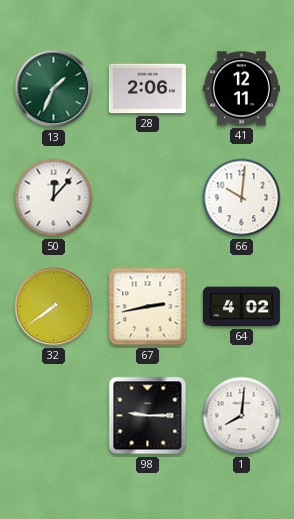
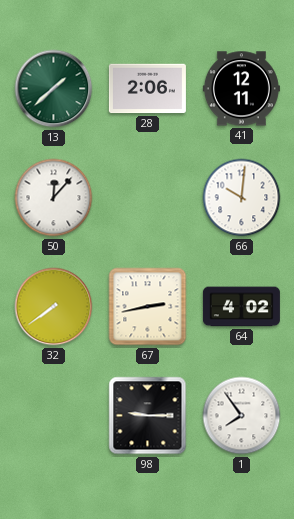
13: 1:34 -> 1:38
1: 8:01 -> 7:54
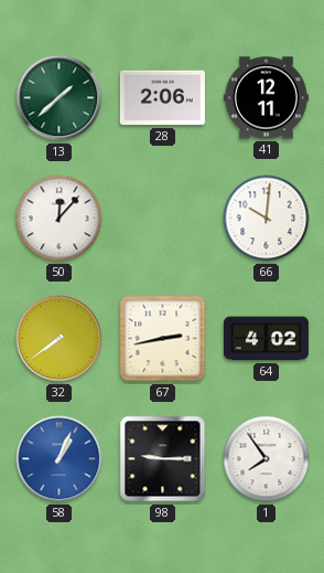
58: none -> 1:04
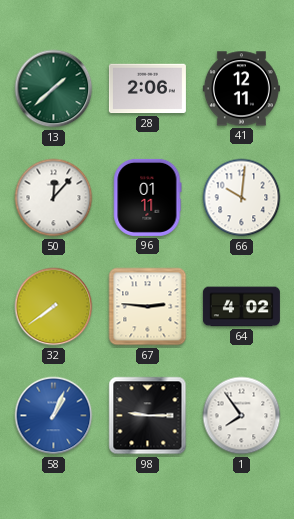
96: none -> 01:11
67: 2:43 -> 2:46
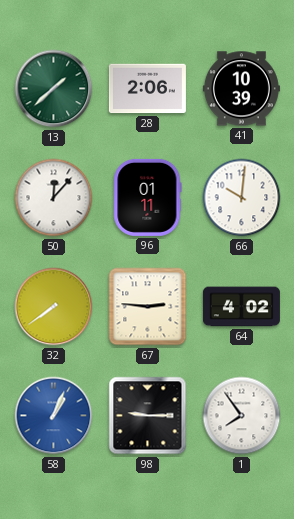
41: 12:11 -> 10:39
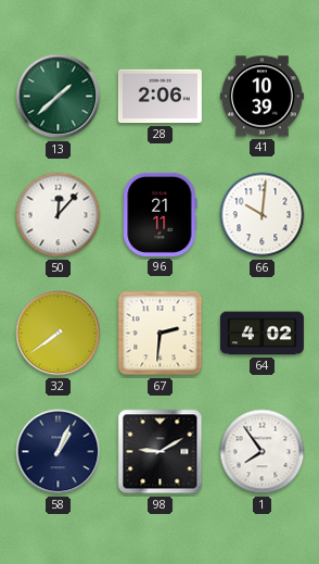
96: 01:11 -> 21:11
67: 2:46 -> 2:31
58 dial: blue -> navy
98: 9:15 -> 9:10
